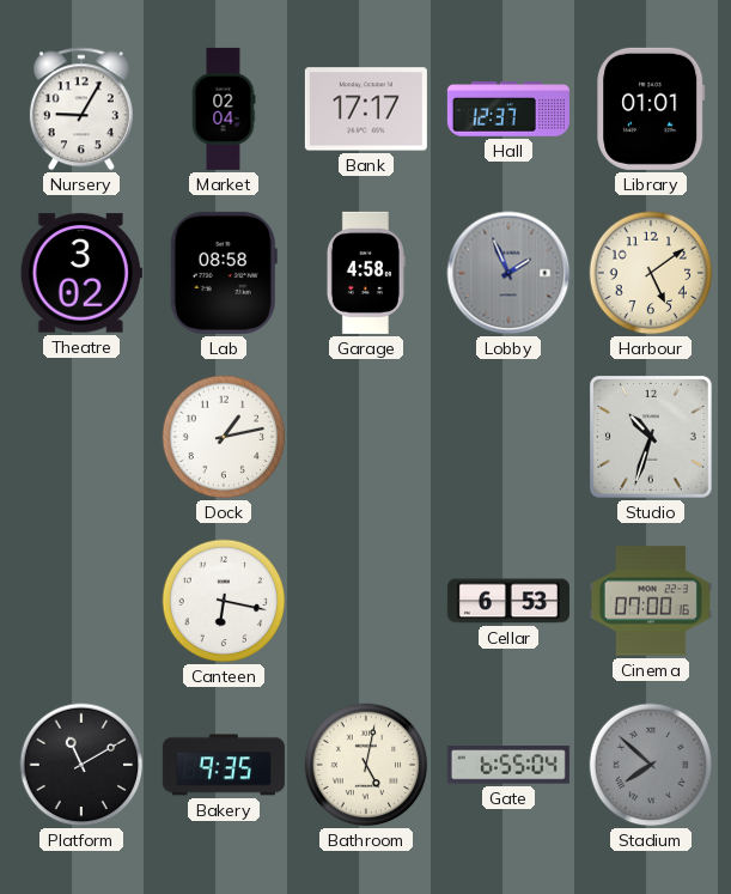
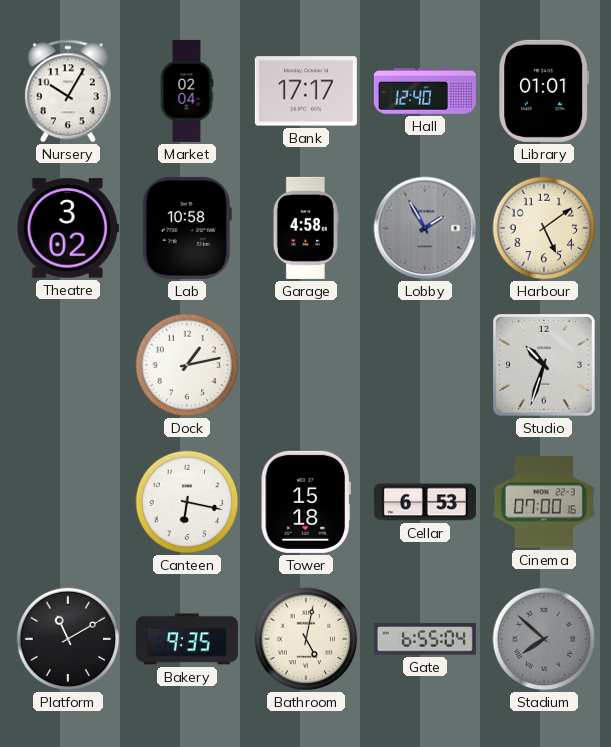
Nursery: 9:05 -> 10:05
Hall: 12:37 -> 12:40
Lab: 08:58 -> 10:58
Lobby: 1:56 -> 1:55
Tower: none -> 15:18
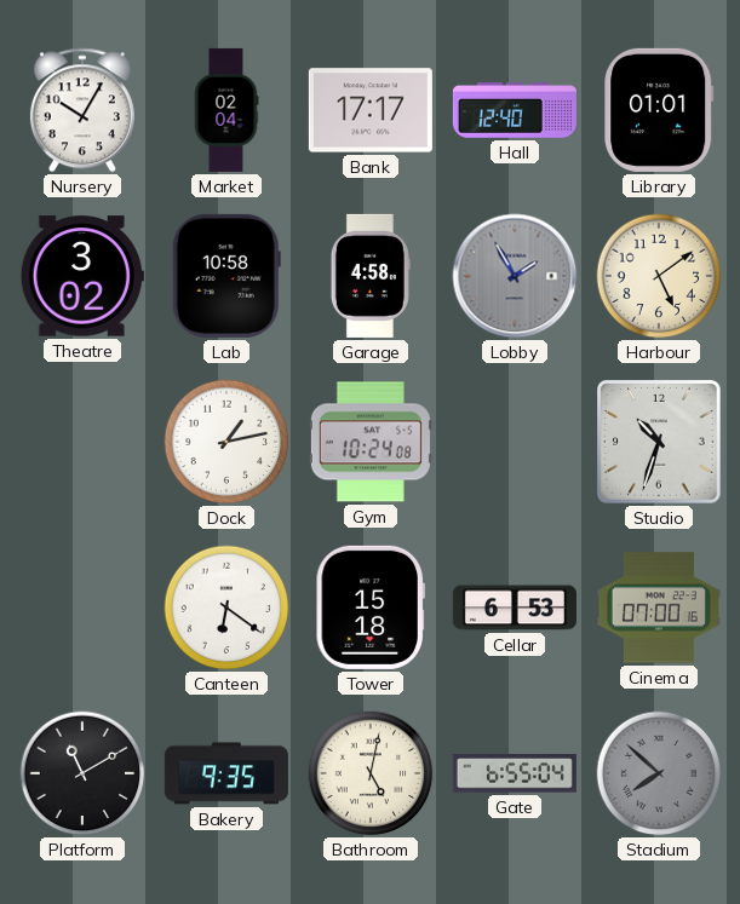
Gym: none -> 10:24
Canteen: 6:17 -> 6:21
